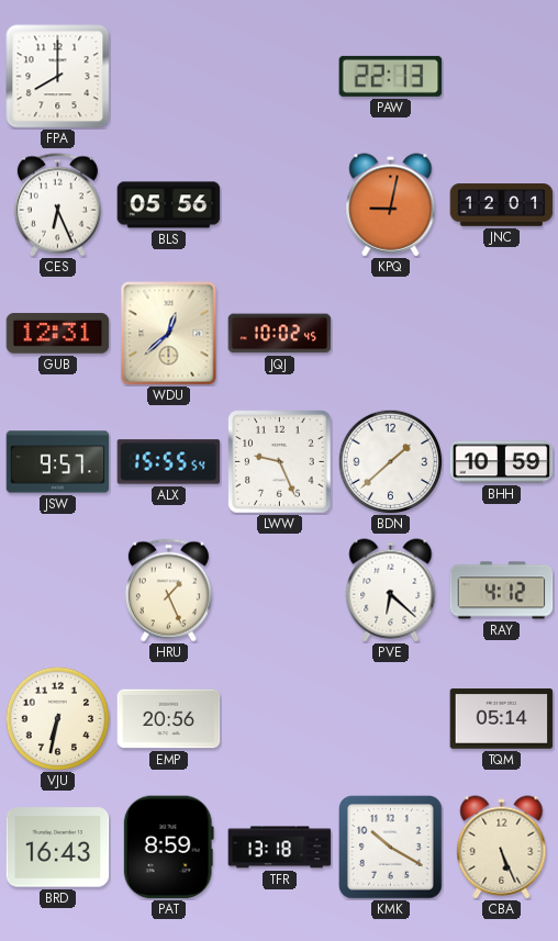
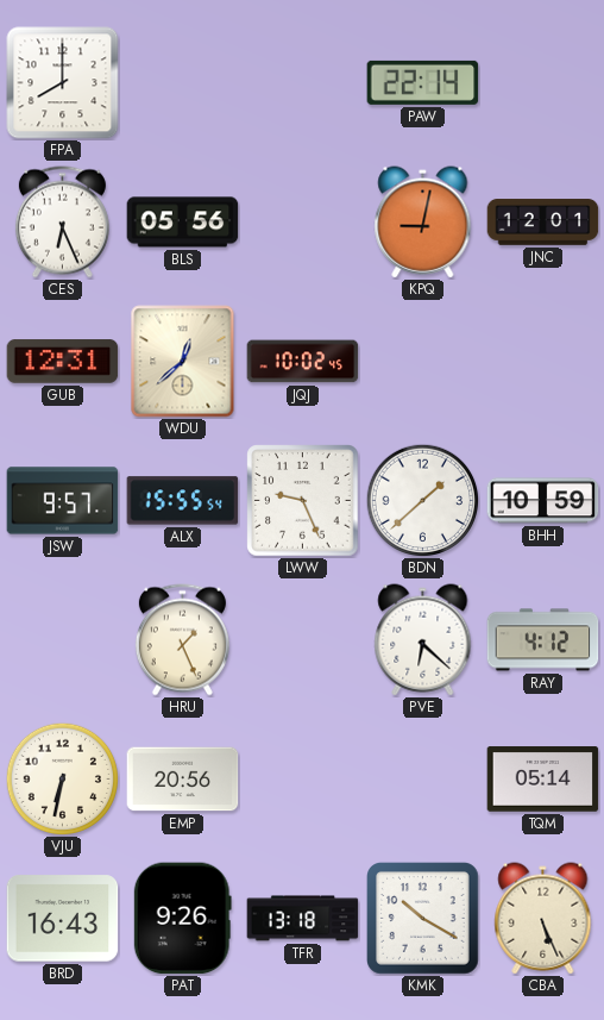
PAW: 22:13 -> 22:14
PAT: 8:59 -> 9:26
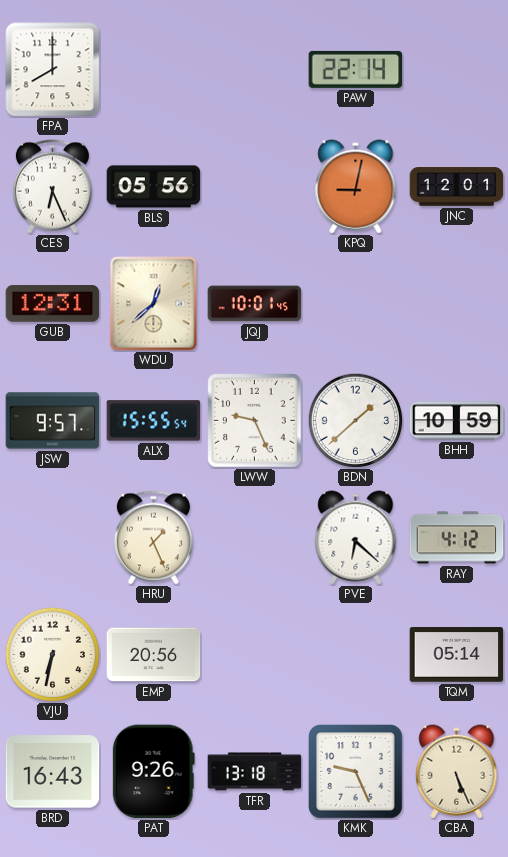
JQJ: 10:02 -> 10:01
KMK: 10:20 -> 9:26
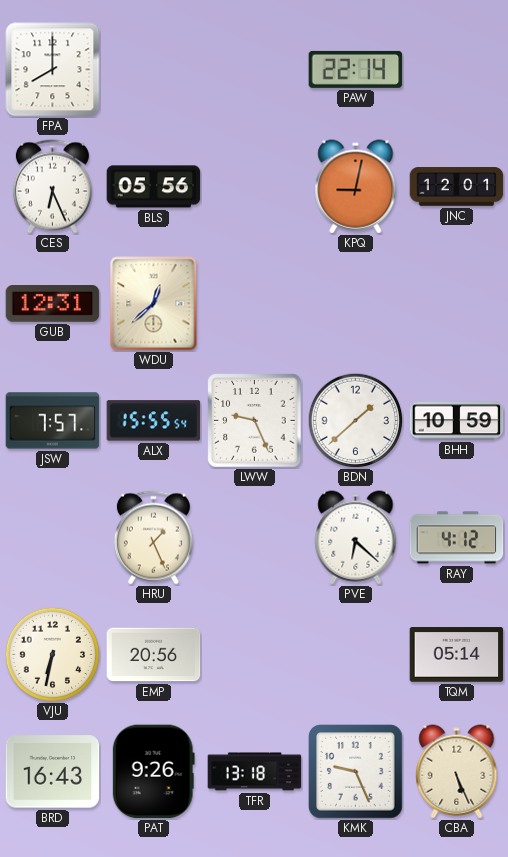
JQJ: 10:01 -> none
JSW: 9:57 -> 7:57
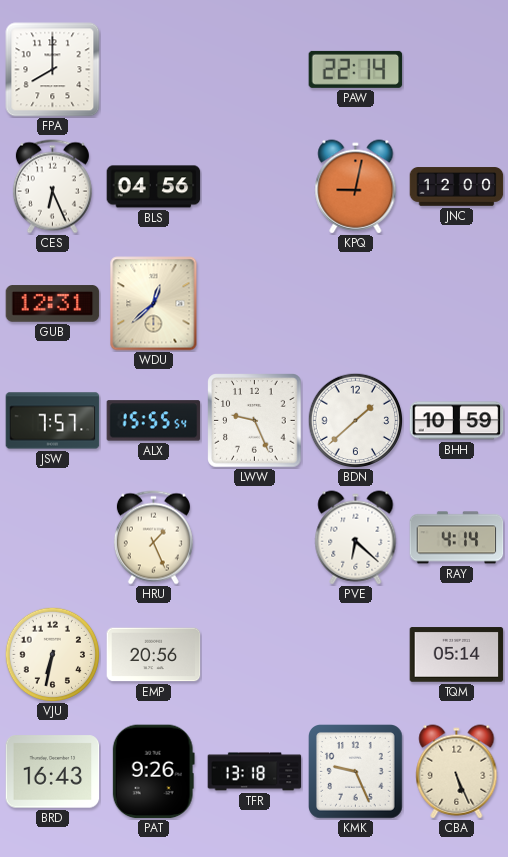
BLS: 05:56 -> 04:56
JNC: 12:01 -> 12:00
RAY: 4:12 -> 4:14
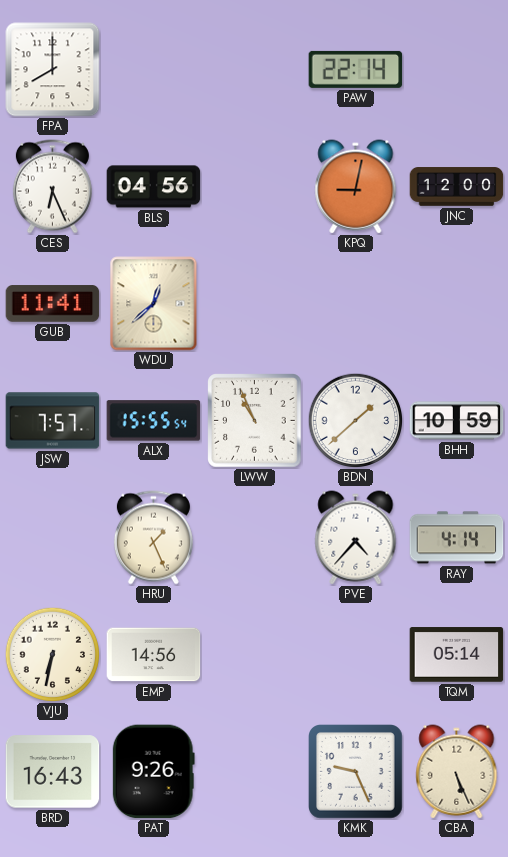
GUB: 12:31 -> 11:41
LWW: 9:26 -> 10:56
PVE: 6:22 -> 4:37
EMP: 20:56 -> 14:56
TFR: 13:18 -> none
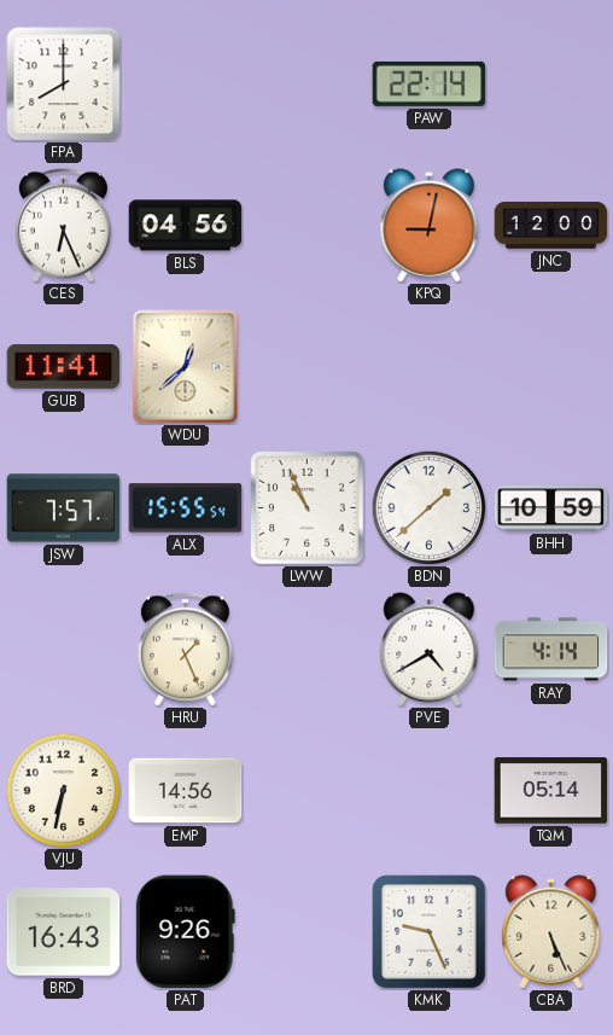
PVE: 4:37 -> 4:40
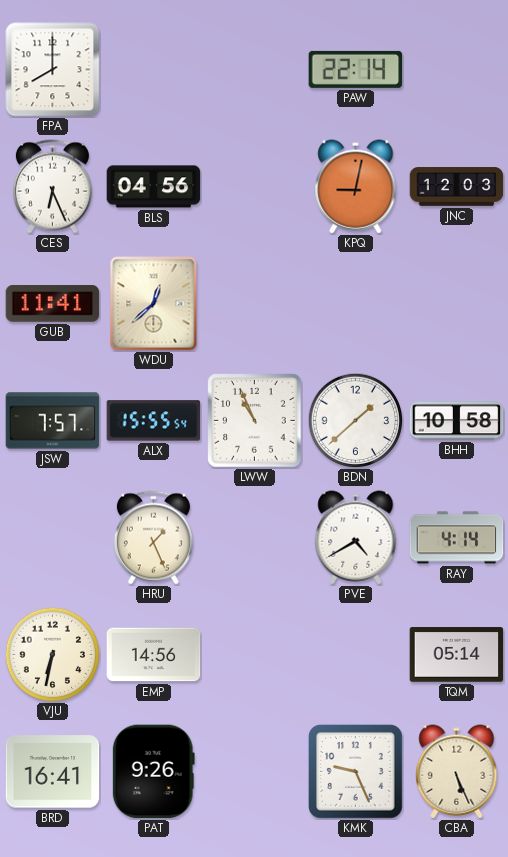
JNC: 12:00 -> 12:03
BHH: 10:59 -> 10:58
BRD: 16:43 -> 16:41
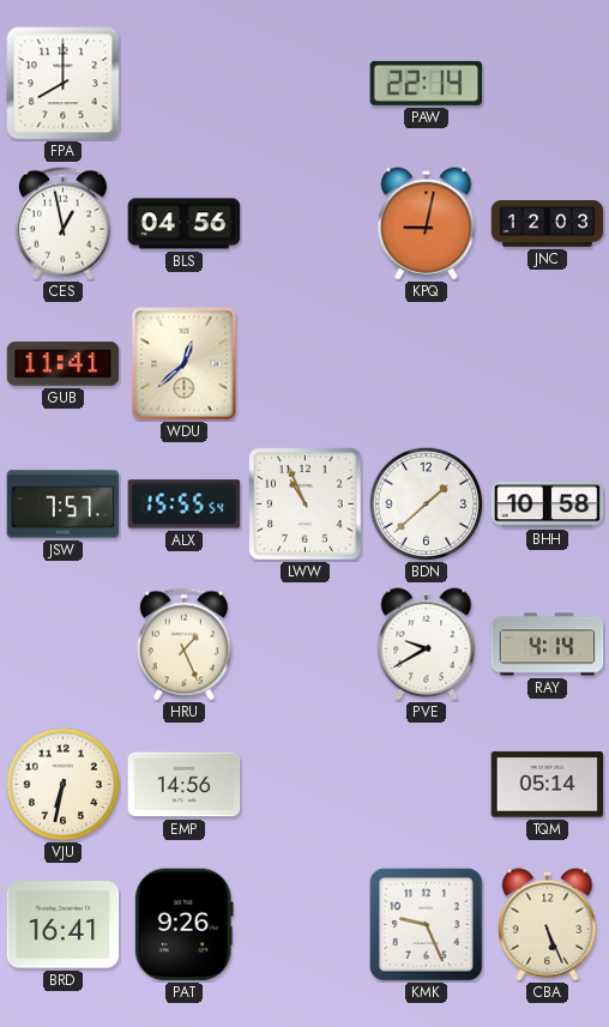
CES: 6:26 -> 12:58
PVE: 4:40 -> 9:40
